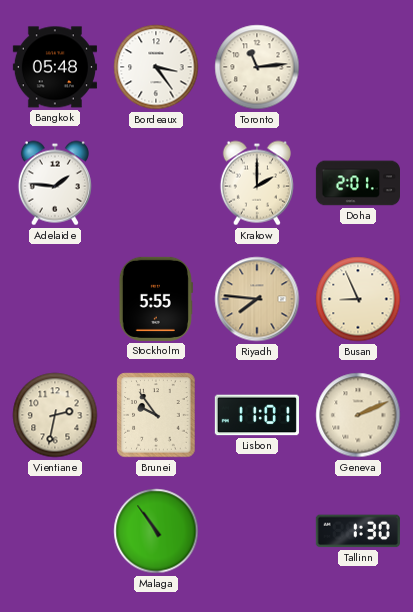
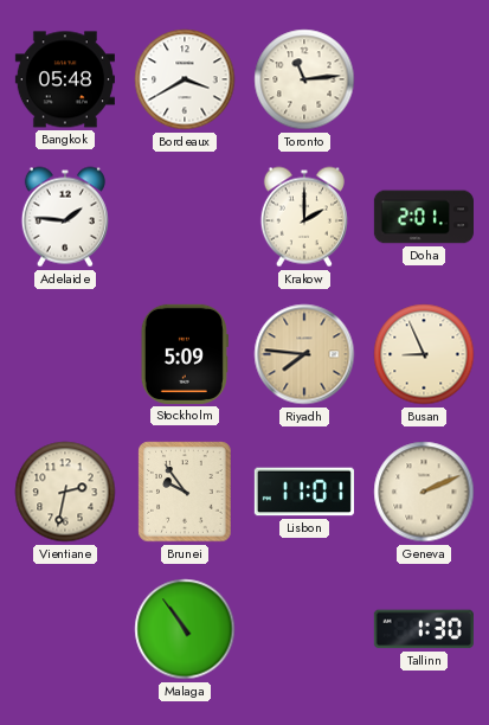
Bordeaux: 3:24 -> 3:40
Stockholm: 5:55 -> 5:09
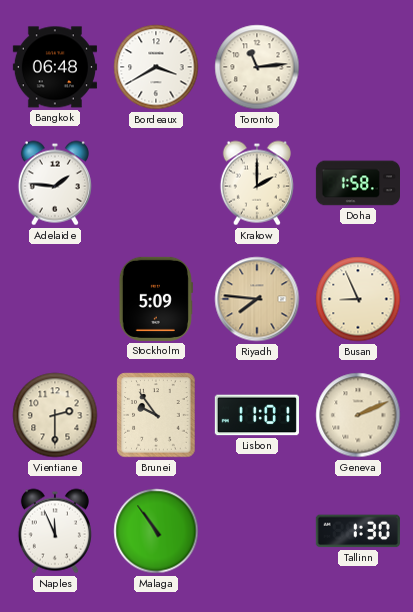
Bangkok: 05:48 -> 06:48
Doha: 2:01 -> 1:58
Vientiane: 2:32 -> 2:30
Naples: none -> 11:56
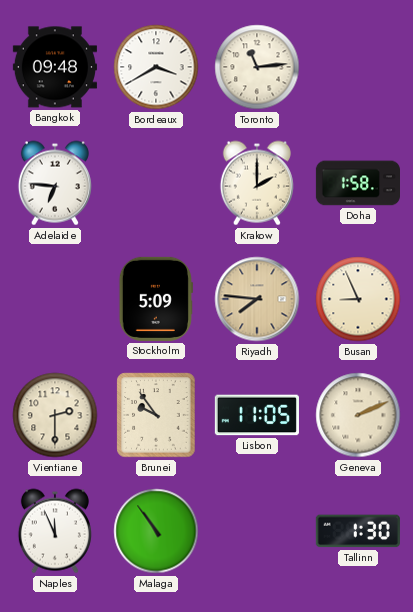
Bangkok: 06:48 -> 09:48
Adelaide: 1:46 -> 6:46
Lisbon: 11:01 -> 11:05
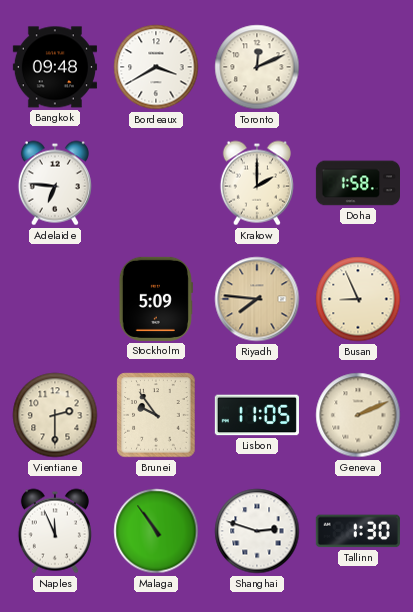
Toronto: 11:14 -> 12:11
Shanghai: none -> 2:48
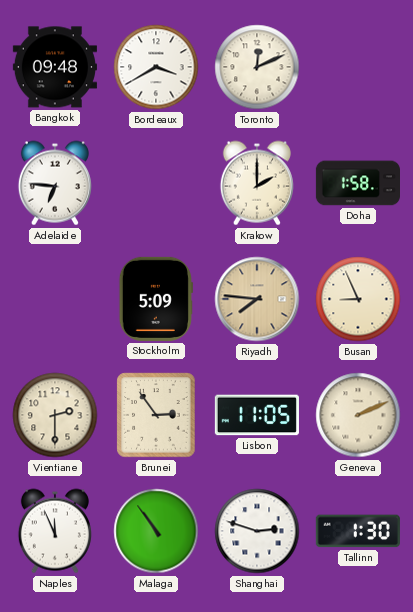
Brunei: 9:54 -> 2:54
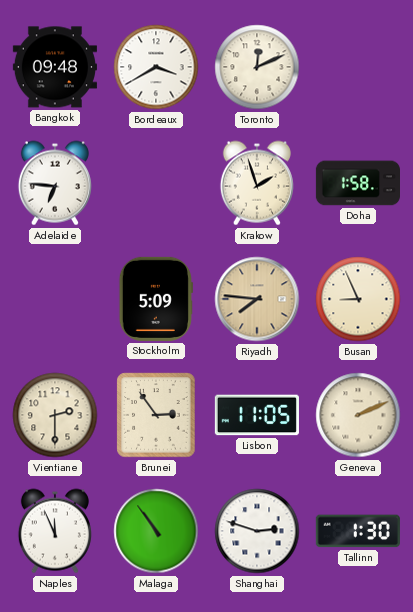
Krakow: 2:00 -> 1:57
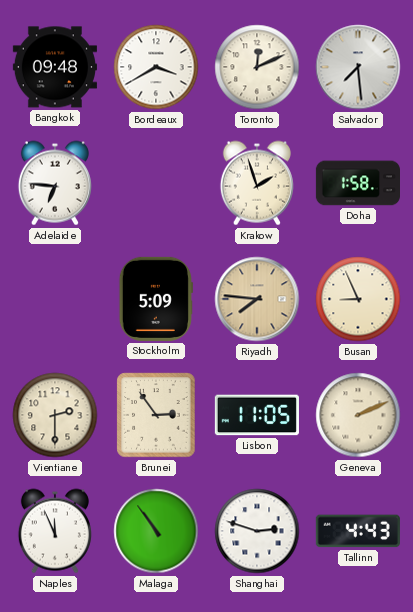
Salvador: none -> 7:29
Tallinn: 1:30 -> 4:43
